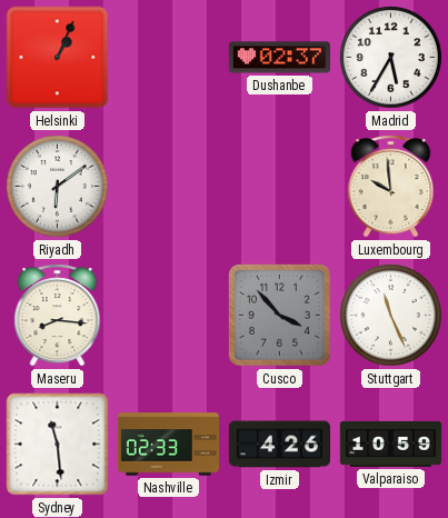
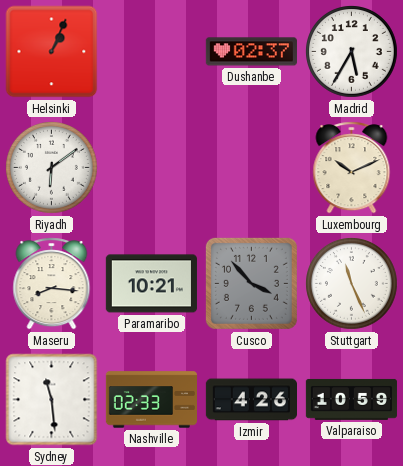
Luxembourg: 9:59 -> 10:11
Paramaribo: none -> 10:21
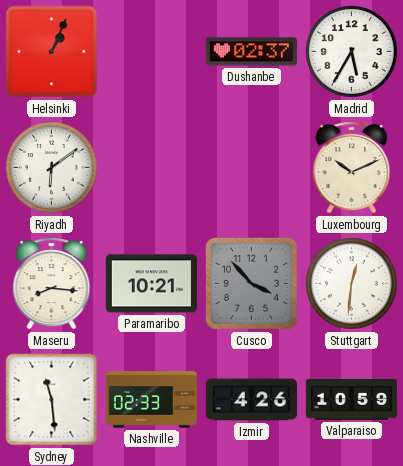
Stuttgart: 11:26 -> 12:31
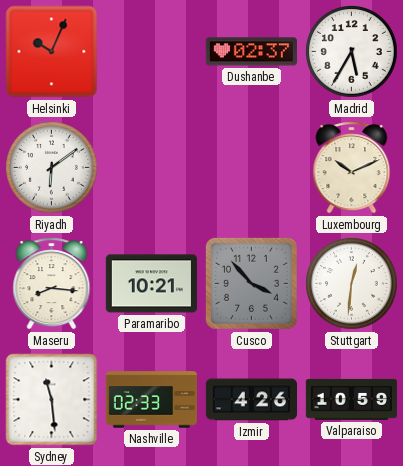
Helsinki: 1:04 -> 10:04
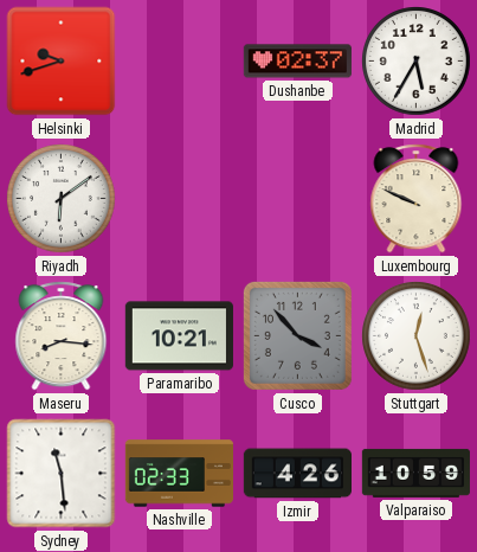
Helsinki: 10:04 -> 9:42
Luxembourg: 10:11 -> 9:49
Stuttgart: 12:31 -> 12:27
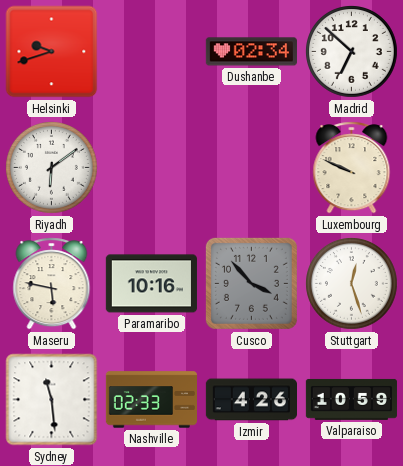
Dushanbe: 02:37 -> 02:34
Madrid: 5:35 -> 6:52
Maseru: 8:16 -> 5:47
Paramaribo: 10:21 -> 10:16
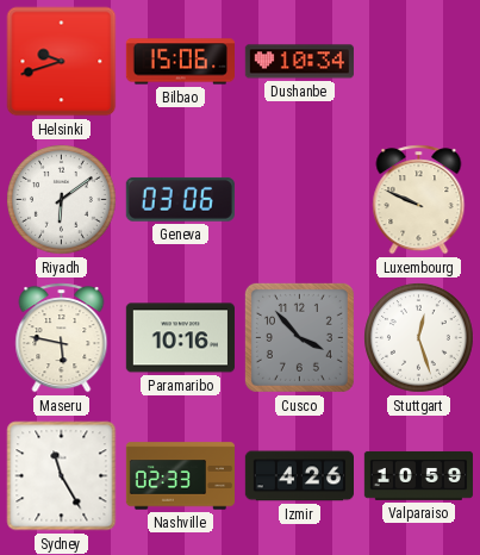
Bilbao: none -> 15:06
Dushanbe: 02:34 -> 10:34
Madrid: 6:52 -> none
Geneva: none -> 03:06
Sydney: 11:29 -> 11:25
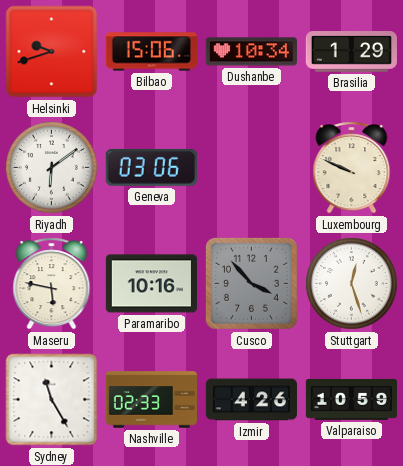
Brasilia: none -> 1:29
